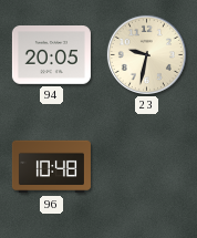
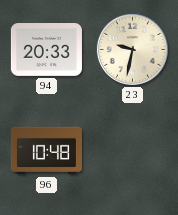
94: 20:05 -> 20:33
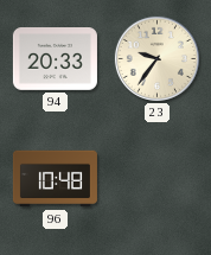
23: 9:32 -> 9:36
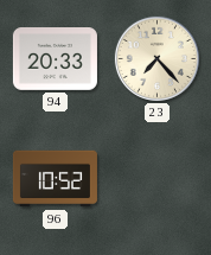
23: 9:36 -> 7:23
96: 10:48 -> 10:52
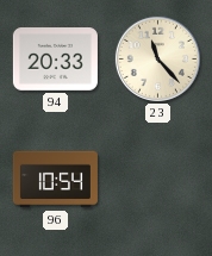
23: 7:23 -> 11:23
96: 10:52 -> 10:54
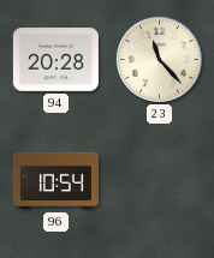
94: 20:33 -> 20:28
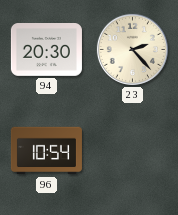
94: 20:28 -> 20:30
23: 11:23 -> 2:23
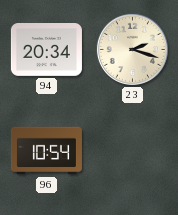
94: 20:30 -> 20:34
23: 2:23 -> 2:18
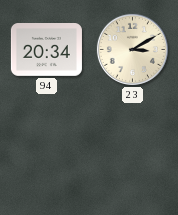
23: 2:18 -> 3:10
96: 10:54 -> none
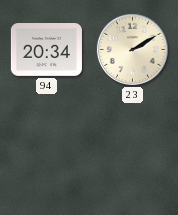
23: 3:10 -> 2:10
